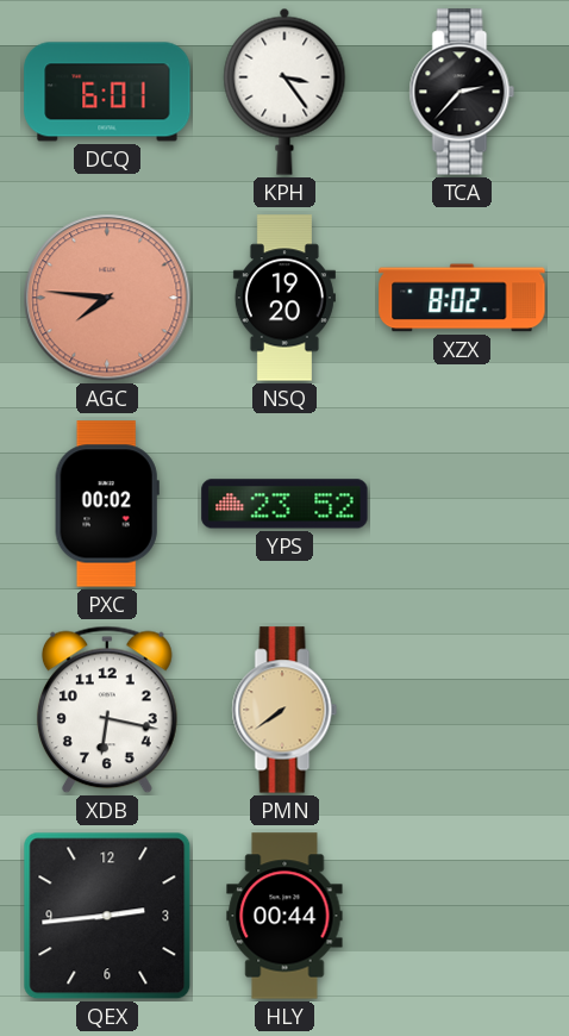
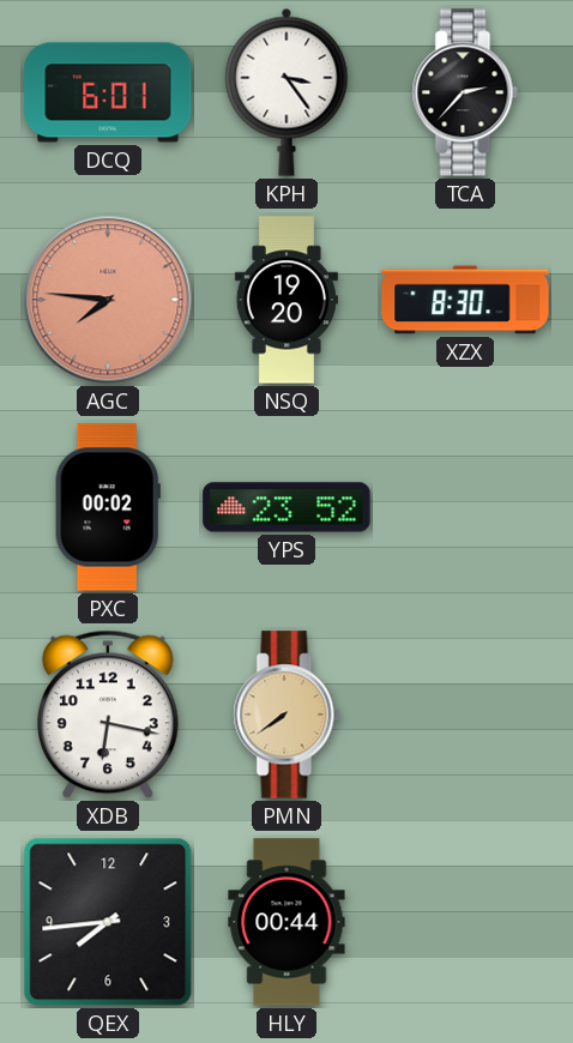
XZX: 8:02 -> 8:30
QEX: 2:44 -> 7:44
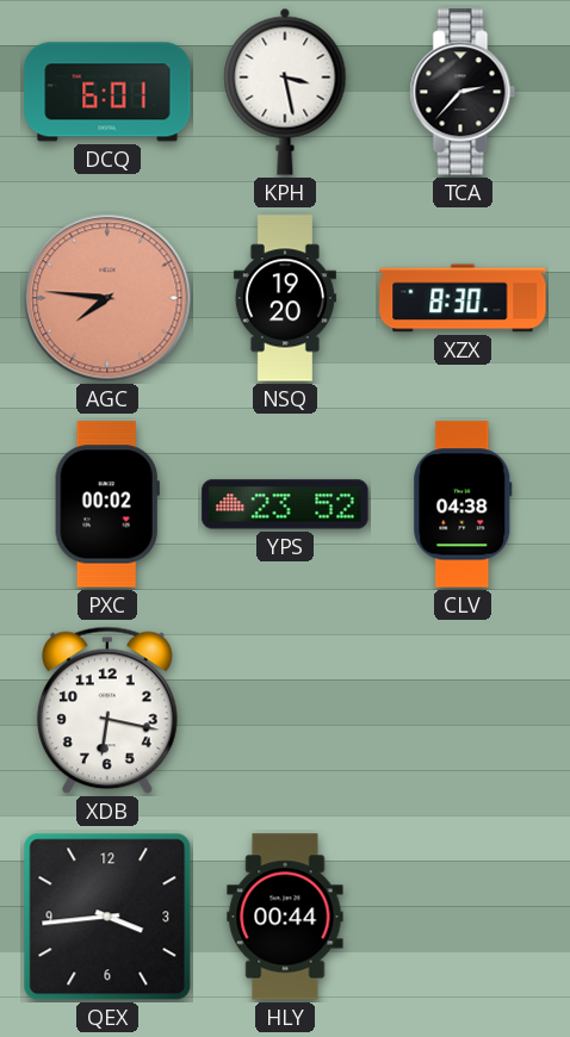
KPH: 3:24 -> 3:28
CLV: none -> 04:38
PMN: 7:39 -> none
QEX: 7:44 -> 3:44
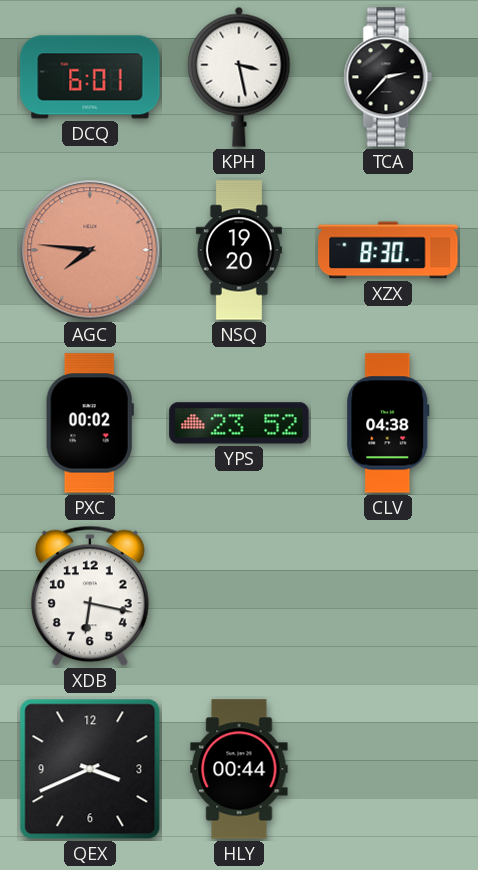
QEX: 3:44 -> 3:41
